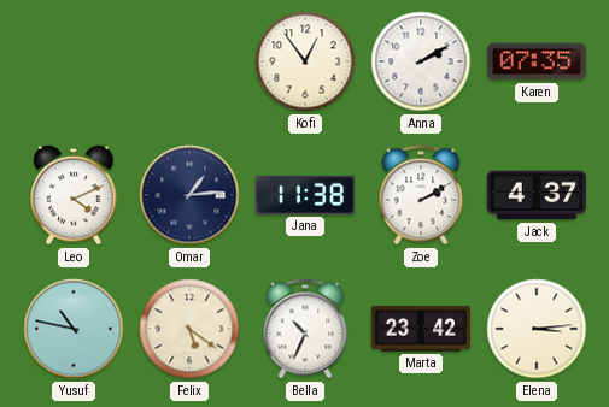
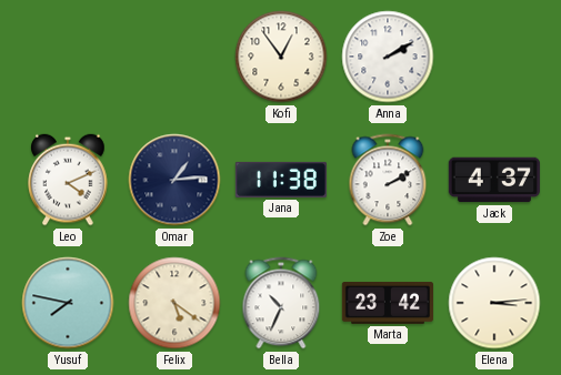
Karen: 07:35 -> none
Yusuf: 10:47 -> 7:47
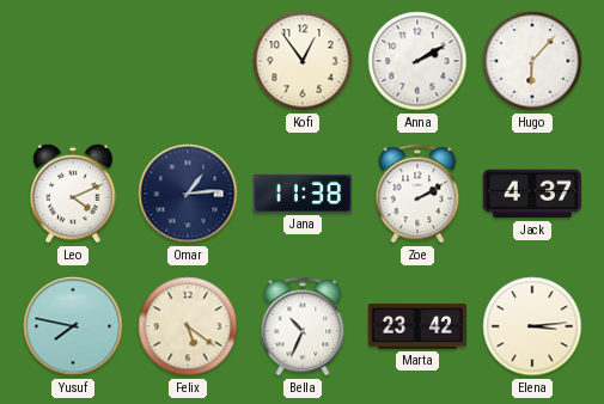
Hugo: none -> 6:07
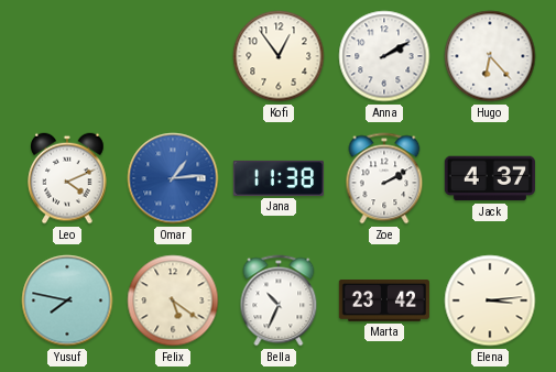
Hugo: 6:07 -> 6:23
Omar dial: navy -> blue
